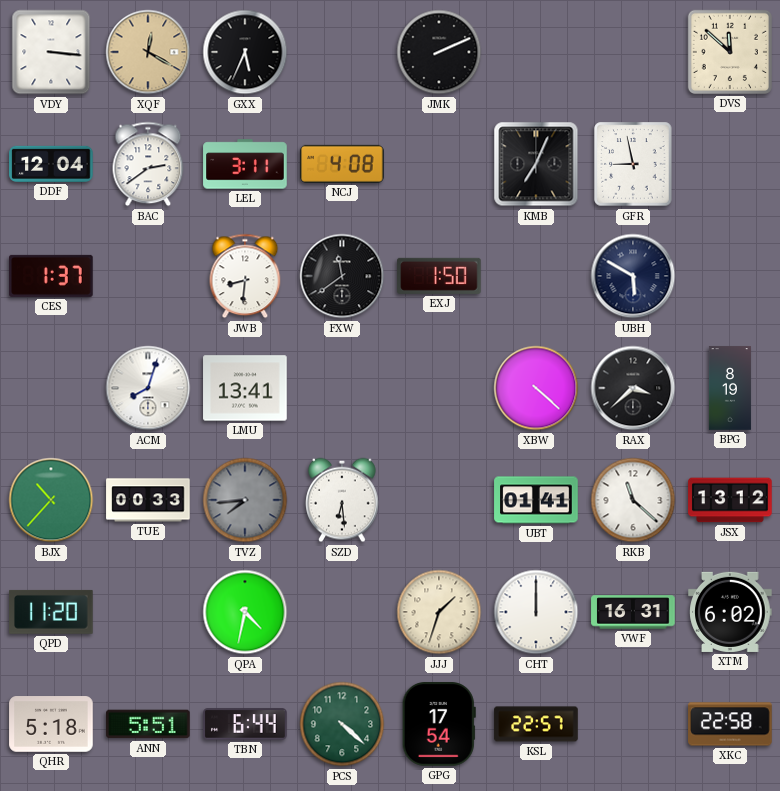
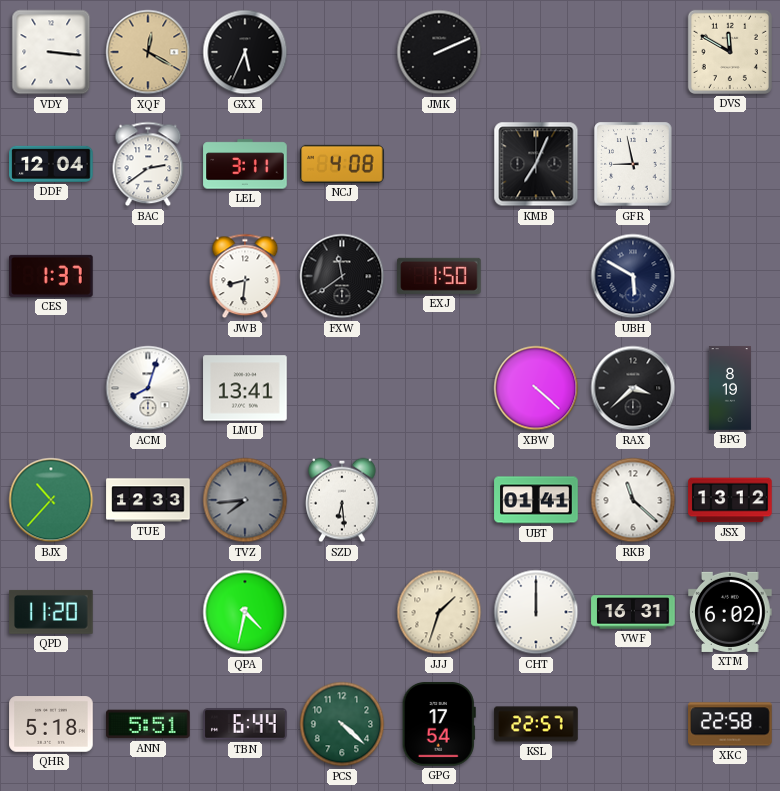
DVS: 11:52 -> 11:50
TUE: 00:33 -> 12:33
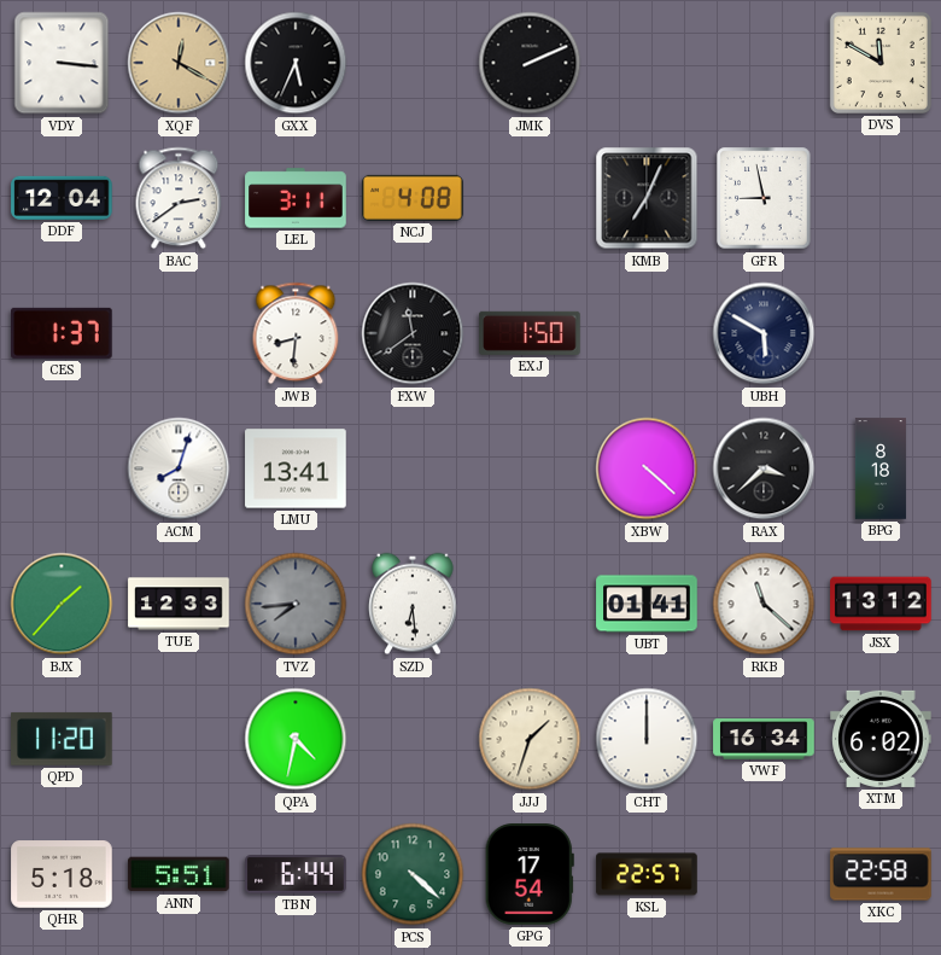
BPG: 8:19 -> 8:18
BJX: 10:37 -> 1:37
VWF: 16:31 -> 16:34
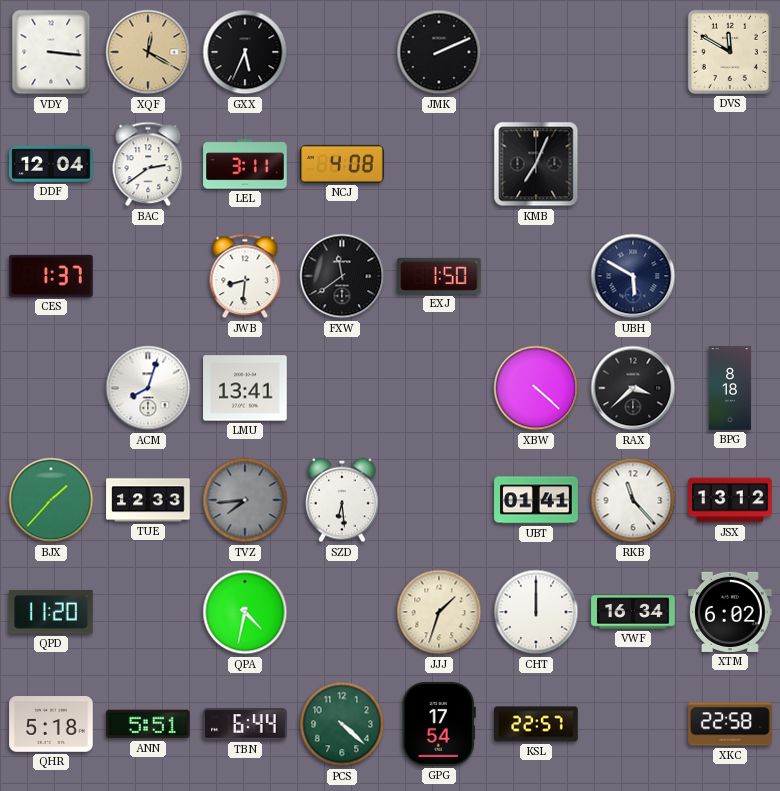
GFR: 8:58 -> none
RKB: 11:22 -> 11:23
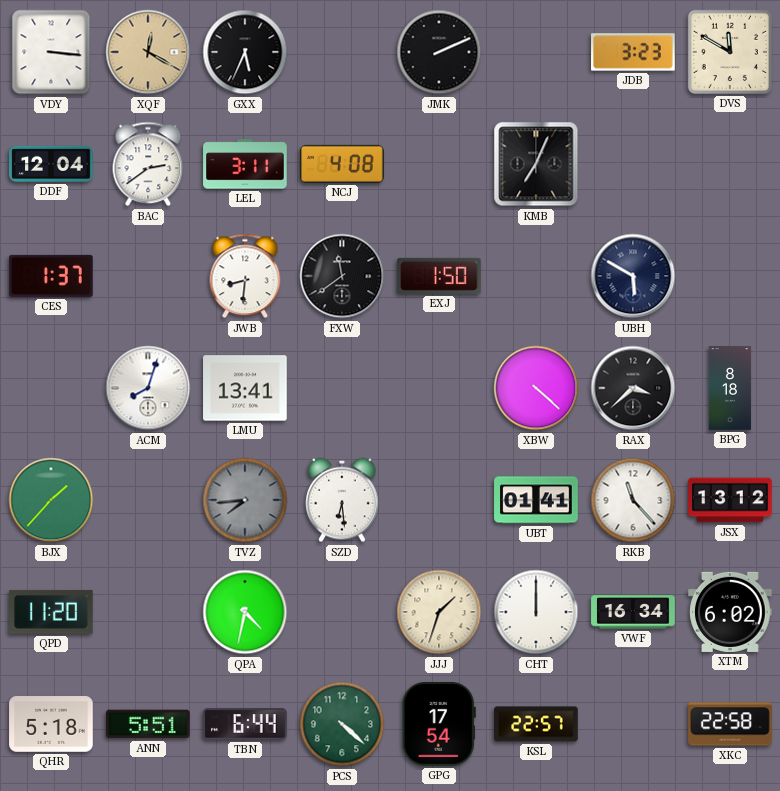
JDB: none -> 3:23
TUE: 12:33 -> none
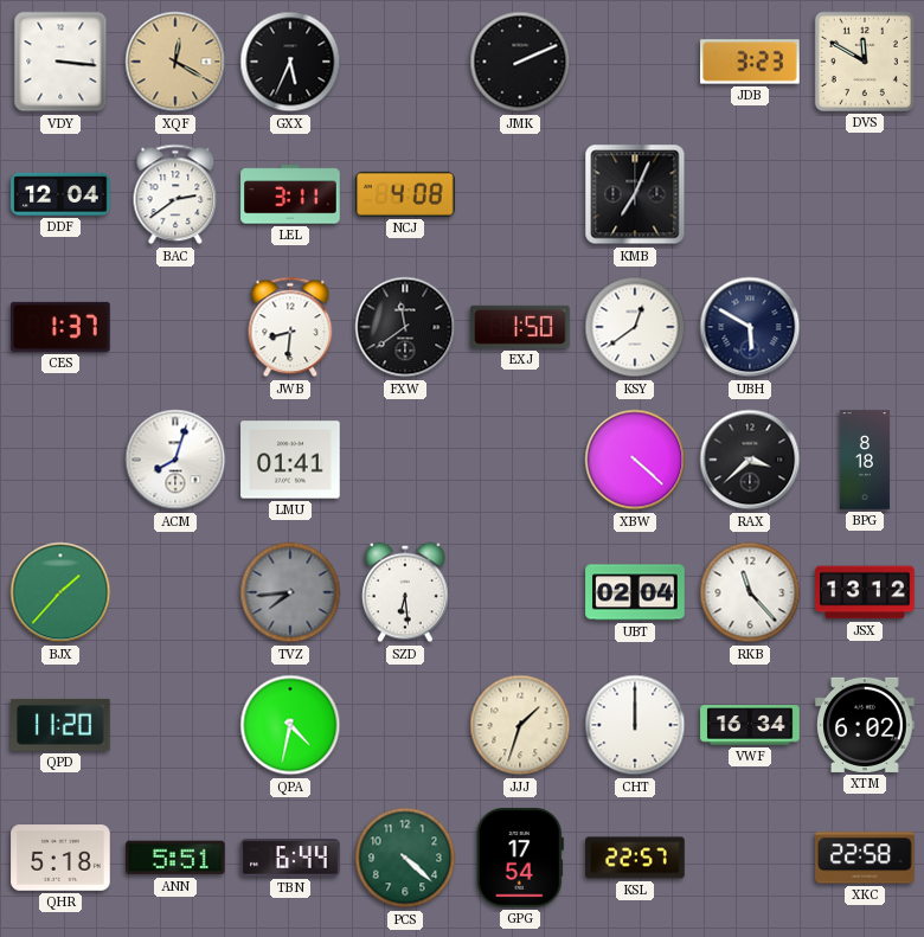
KSY: none -> 12:39
LMU: 13:41 -> 01:41
UBT: 01:41 -> 02:04
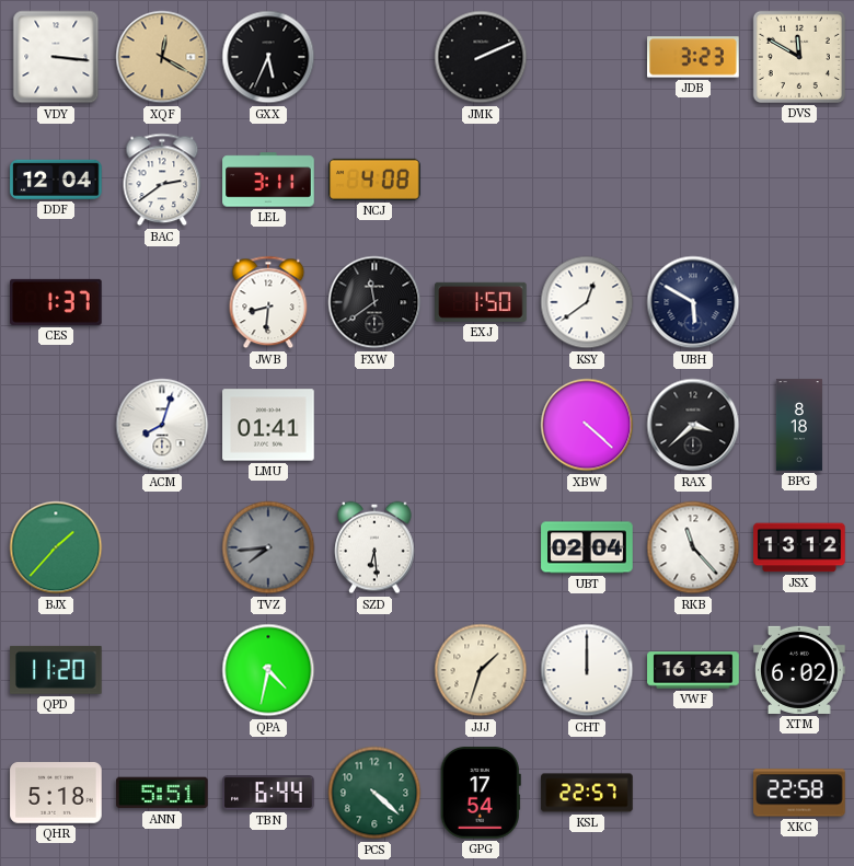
KMB: 7:04 -> none
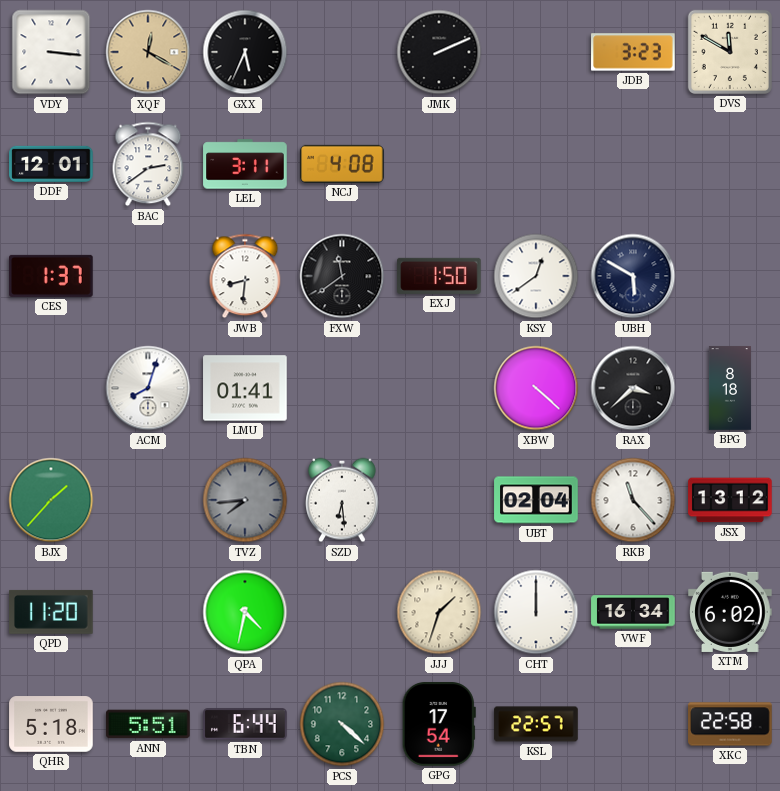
DDF: 12:04 -> 12:01
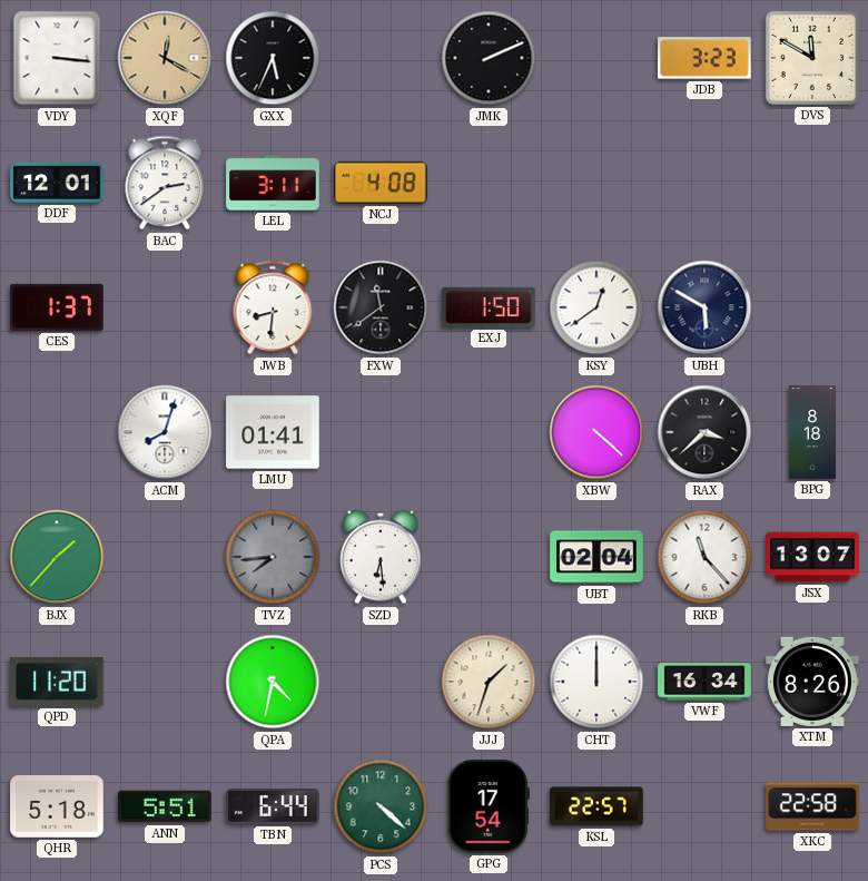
JSX: 13:12 -> 13:07
XTM: 6:02 -> 8:26
